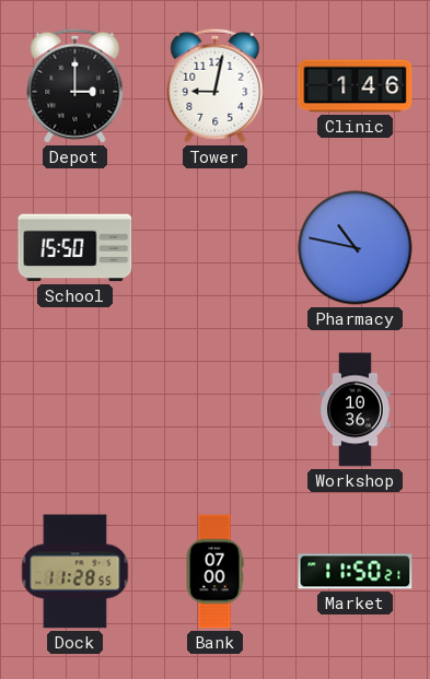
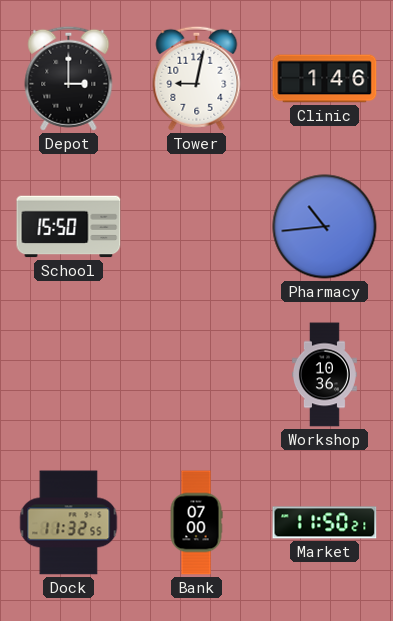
Pharmacy: 10:47 -> 10:44
Dock: 11:28 -> 11:32
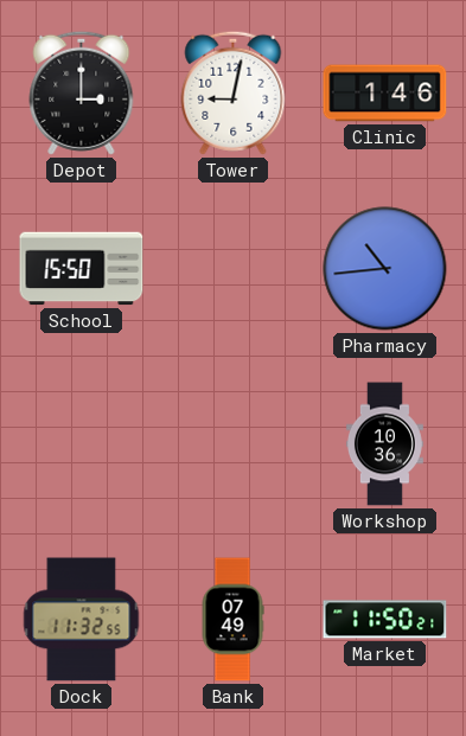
Bank: 07:00 -> 07:49
